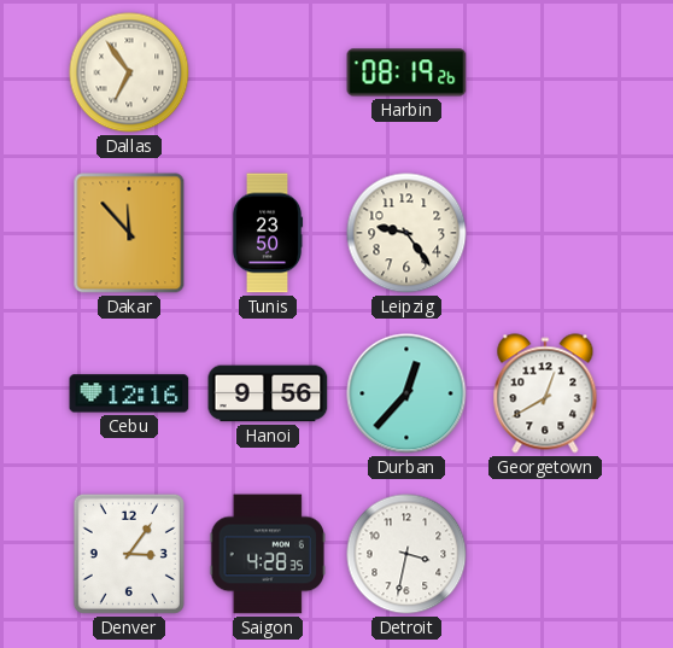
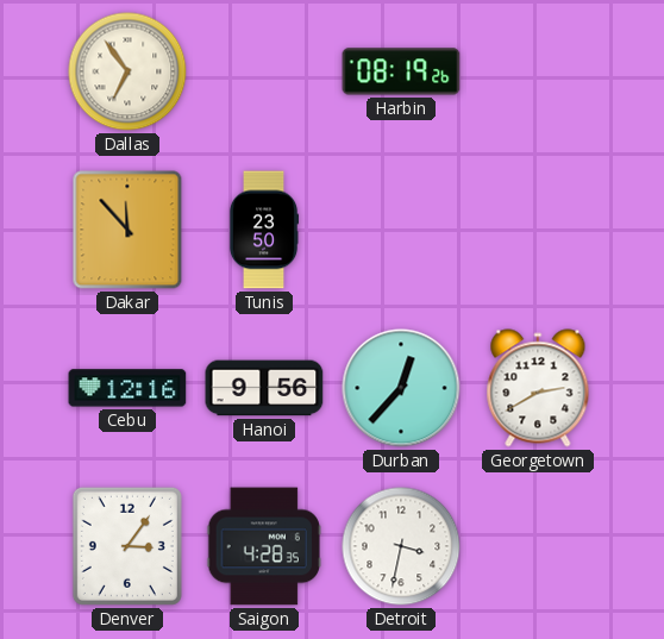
Leipzig: 9:24 -> none
Georgetown: 12:40 -> 2:40
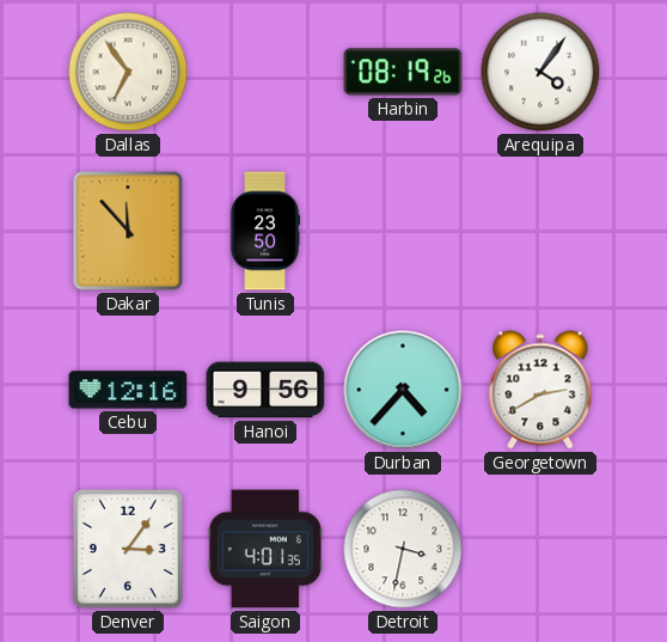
Arequipa: none -> 4:06
Durban: 12:37 -> 4:37
Saigon: 4:28 -> 4:01
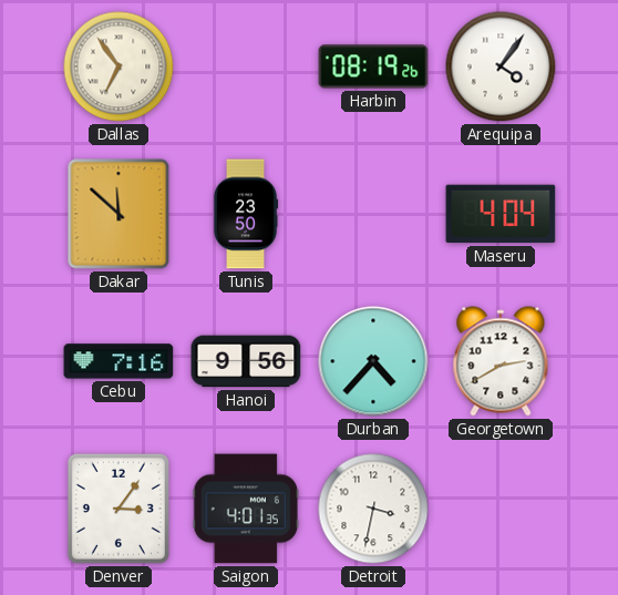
Dakar: 11:53 -> 11:52
Maseru: none -> 4:04
Cebu: 12:16 -> 7:16
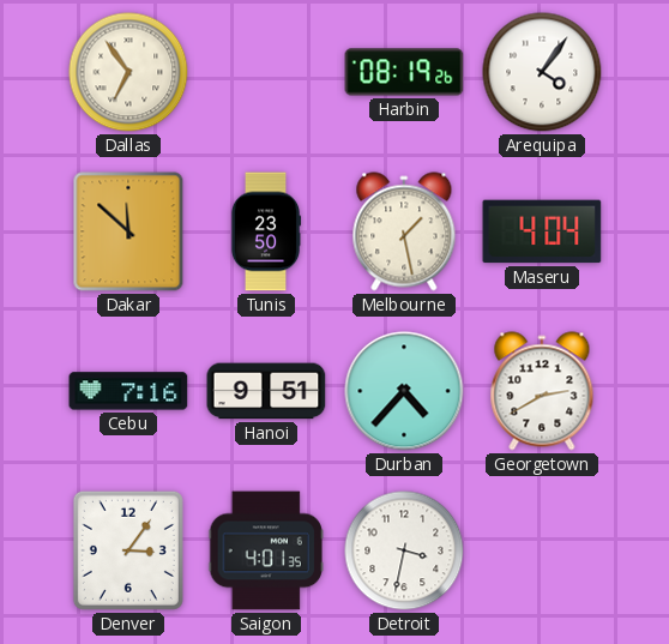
Melbourne: none -> 1:28
Hanoi: 9:56 -> 9:51
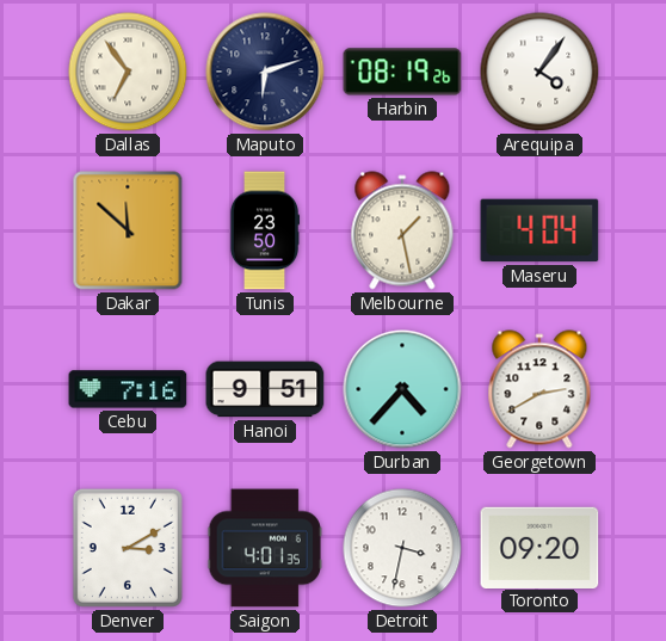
Maputo: none -> 6:12
Denver: 3:06 -> 3:10
Toronto: none -> 09:20
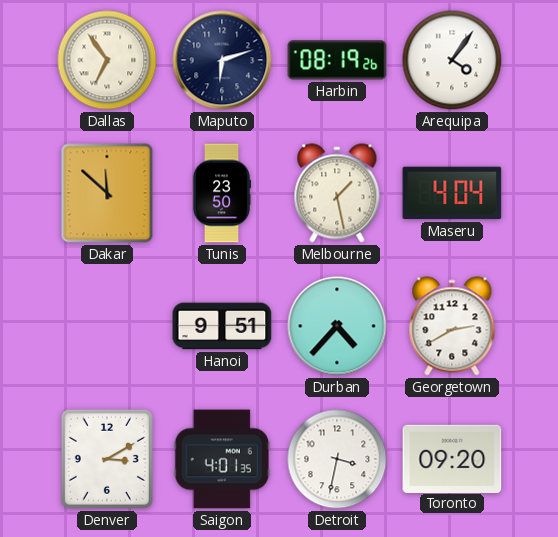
Cebu: 7:16 -> none
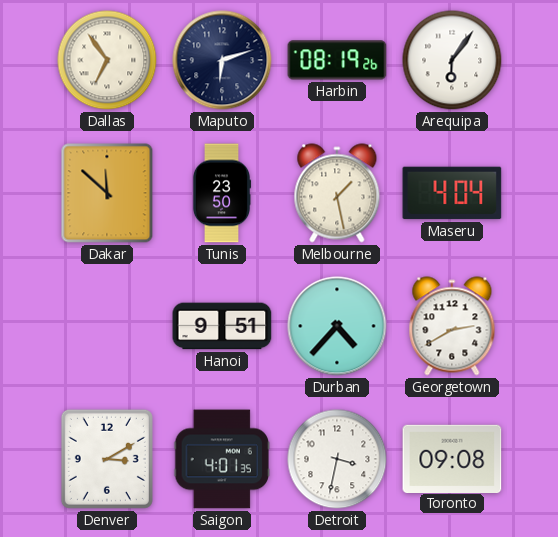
Arequipa: 4:06 -> 6:06
Toronto: 09:20 -> 09:08
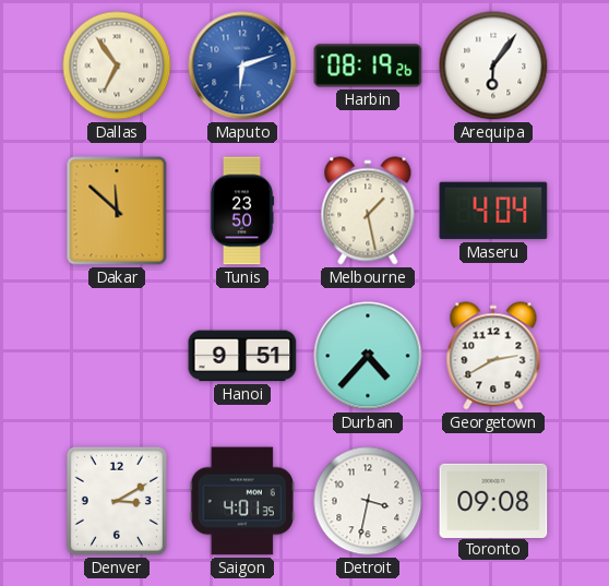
Maputo dial: navy -> blue
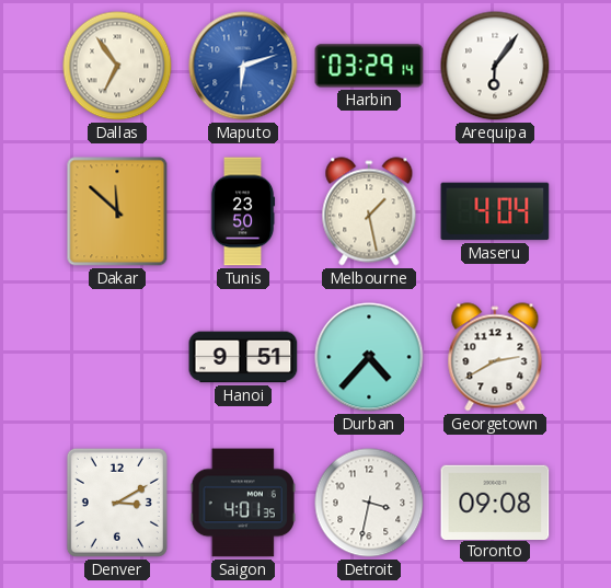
Harbin: 08:19 -> 03:29
